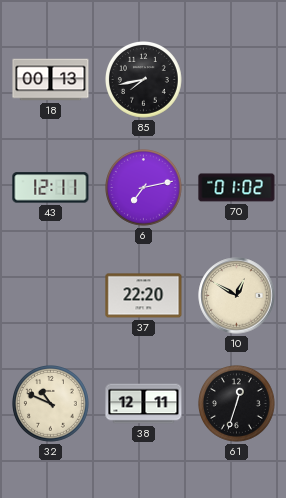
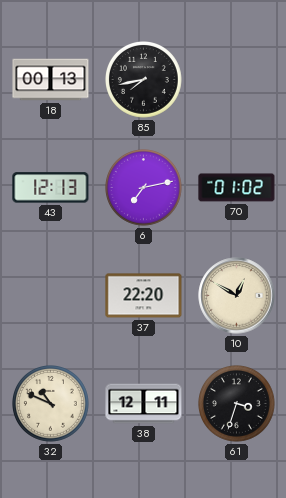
43: 12:11 -> 12:13
61: 12:33 -> 3:33
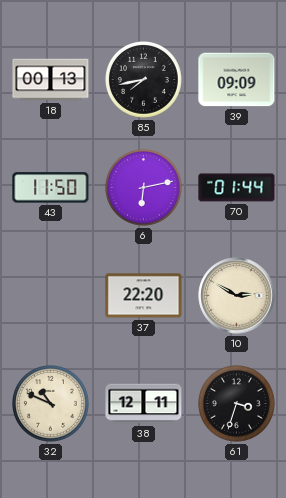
39: none -> 09:09
43: 12:13 -> 11:50
6: 7:13 -> 6:13
70: 01:02 -> 01:44
10: 12:50 -> 2:50
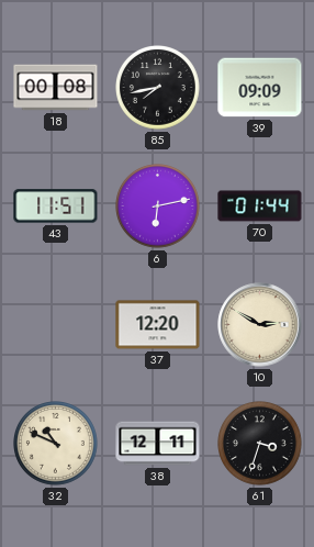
18: 00:13 -> 00:08
43: 11:50 -> 11:51
37: 22:20 -> 12:20
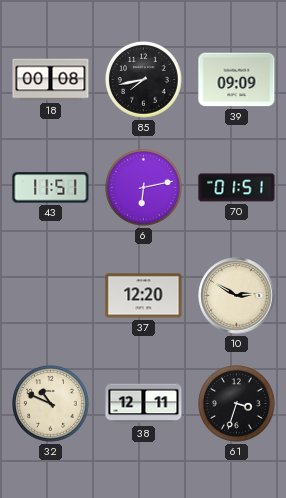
70: 01:44 -> 01:51
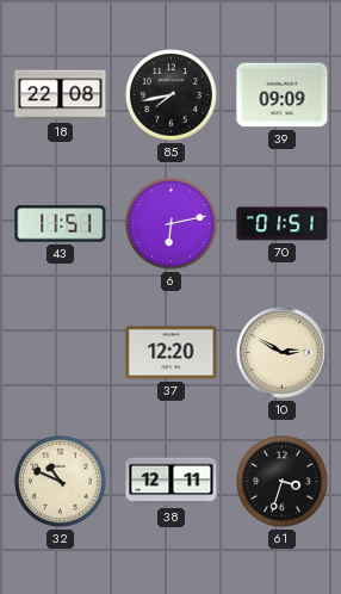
18: 00:08 -> 22:08
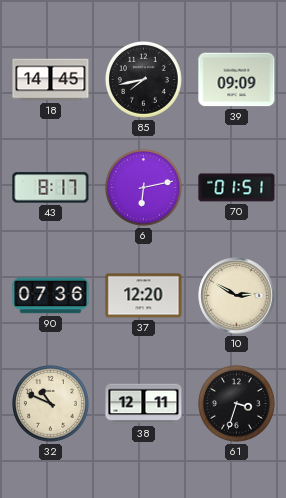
18: 22:08 -> 14:45
43: 11:51 -> 8:17
90: none -> 07:36
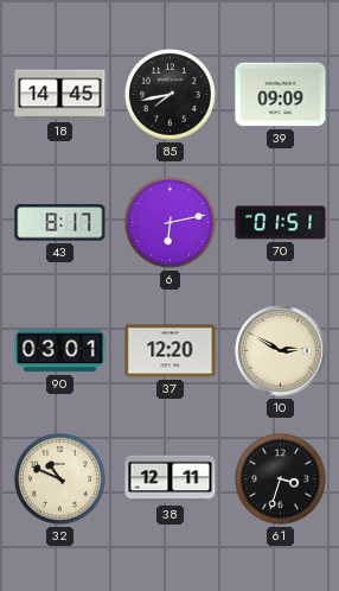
90: 07:36 -> 03:01
